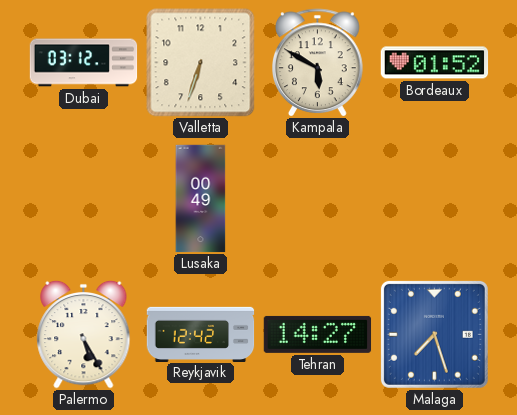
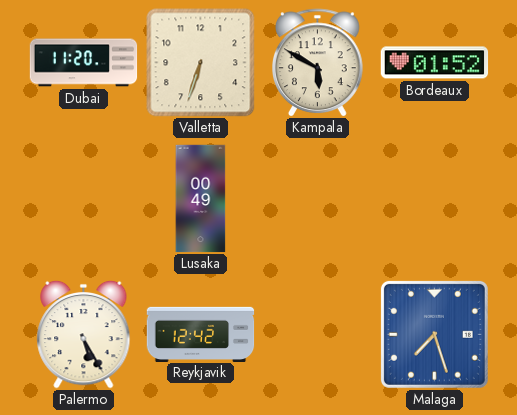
Dubai: 03:12 -> 11:20
Tehran: 14:27 -> none
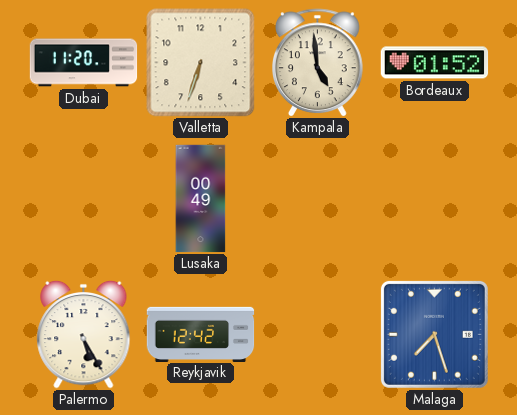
Kampala: 5:50 -> 4:59
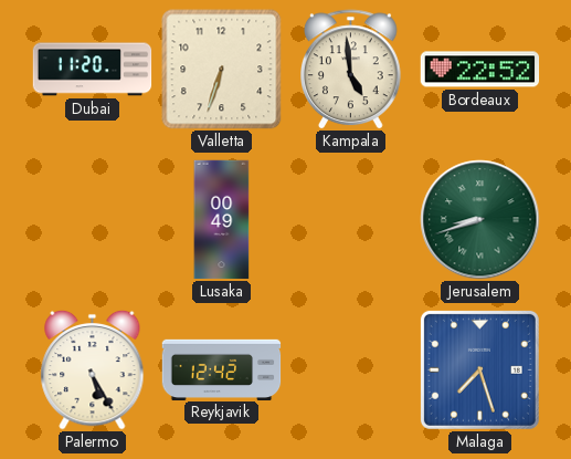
Bordeaux: 01:52 -> 22:52
Jerusalem: none -> 8:42
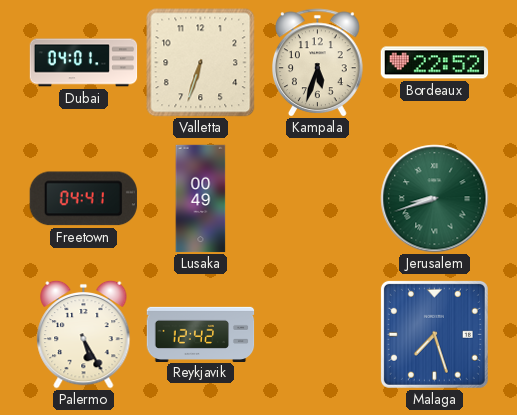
Dubai: 11:20 -> 04:01
Kampala: 4:59 -> 5:33
Freetown: none -> 04:41
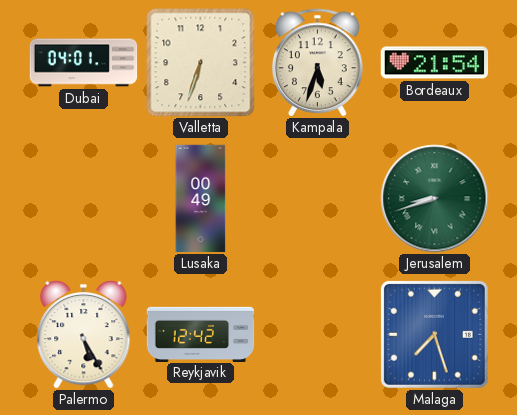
Bordeaux: 22:52 -> 21:54
Freetown: 04:41 -> none
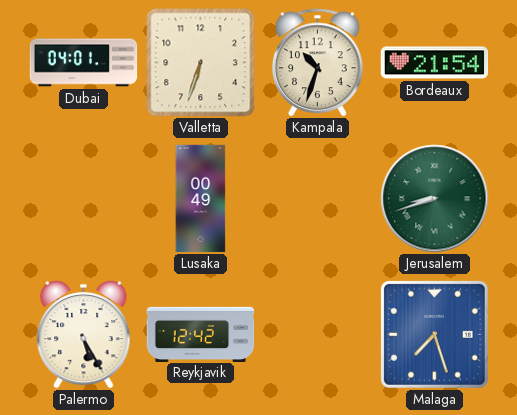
Kampala: 5:33 -> 10:33
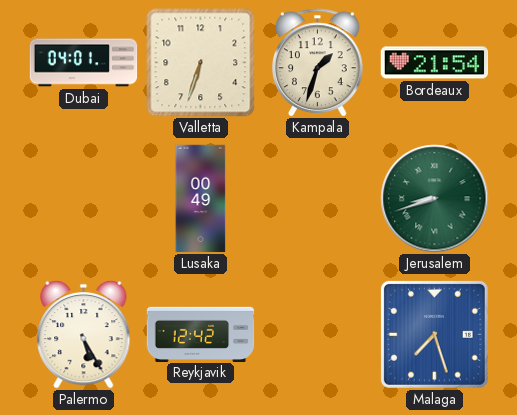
Kampala: 10:33 -> 1:33
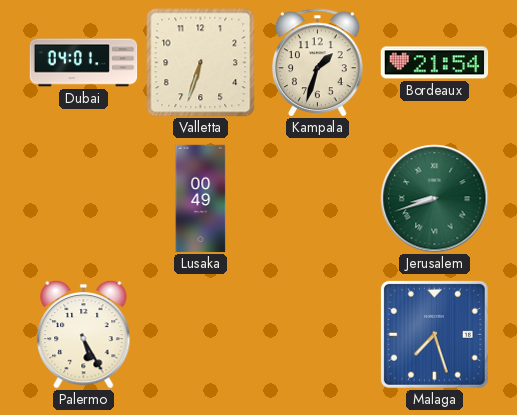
Reykjavik: 12:42 -> none
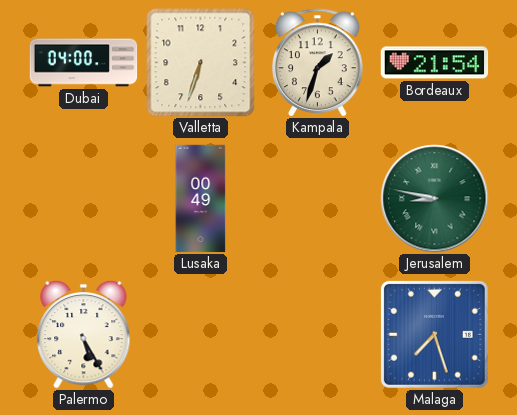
Dubai: 04:01 -> 04:00
Jerusalem: 8:42 -> 8:47
